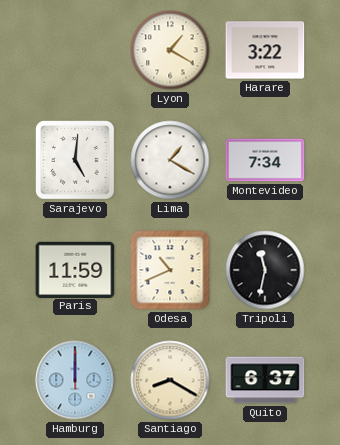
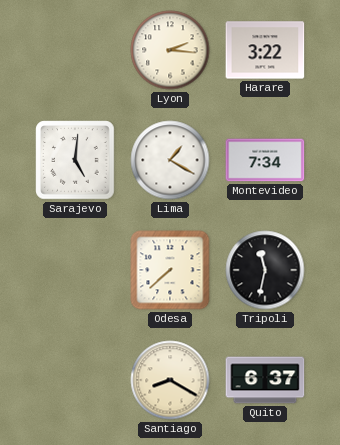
Lyon: 1:20 -> 2:16
Paris: 11:59 -> none
Odesa: 10:41 -> 7:38
Hamburg: 12:00 -> none
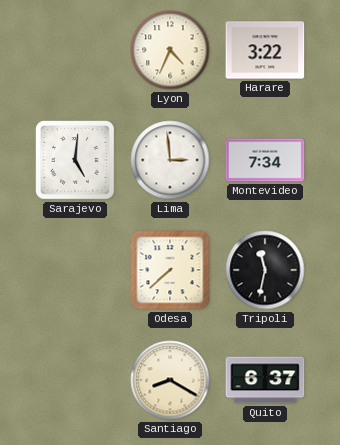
Lyon: 2:16 -> 4:34
Lima: 1:20 -> 2:59
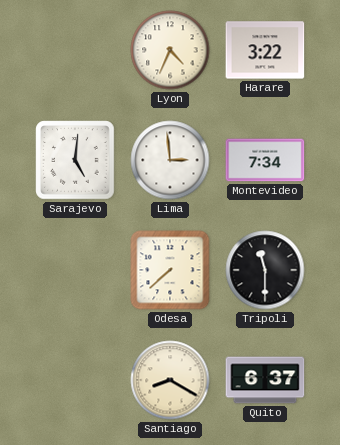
Tripoli: 11:32 -> 11:30
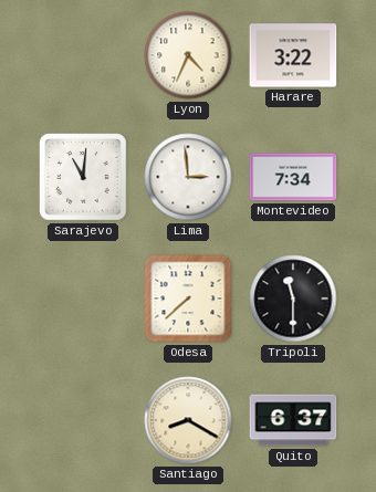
Sarajevo: 5:01 -> 11:01
